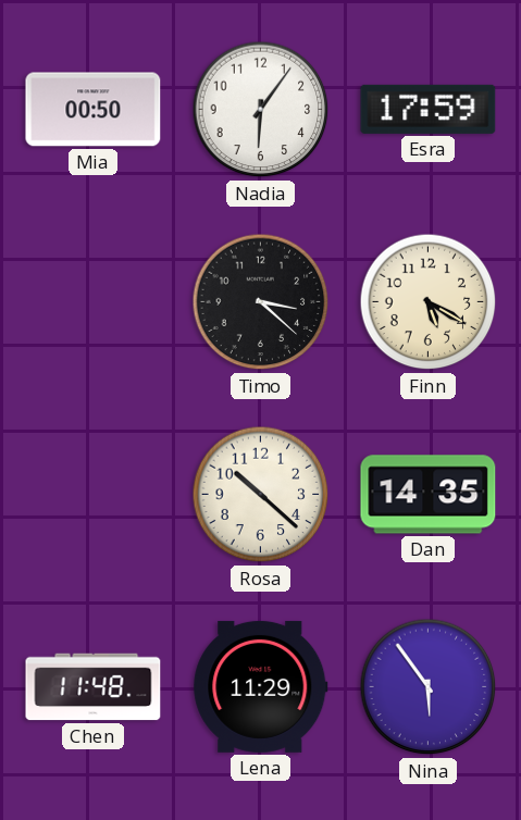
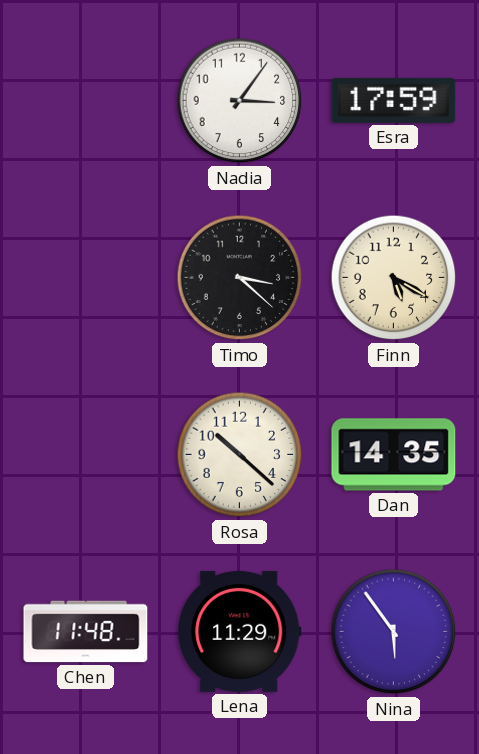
Mia: 00:50 -> none
Nadia: 6:06 -> 3:06
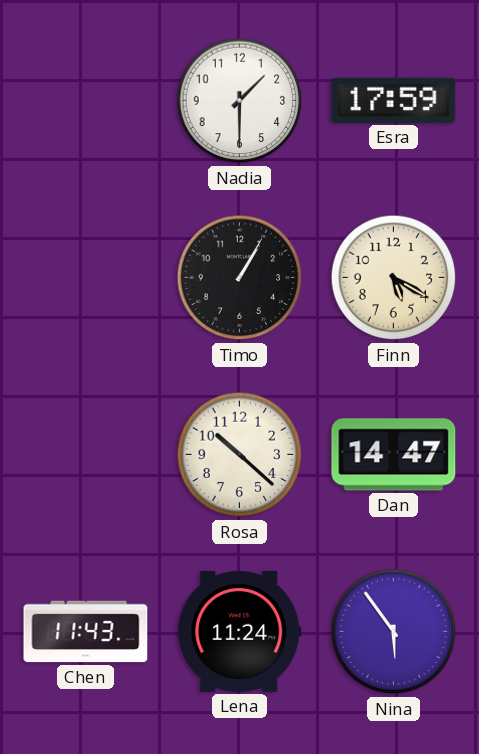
Nadia: 3:06 -> 1:30
Timo: 3:22 -> 1:05
Dan: 14:35 -> 14:47
Chen: 11:48 -> 11:43
Lena: 11:29 -> 11:24
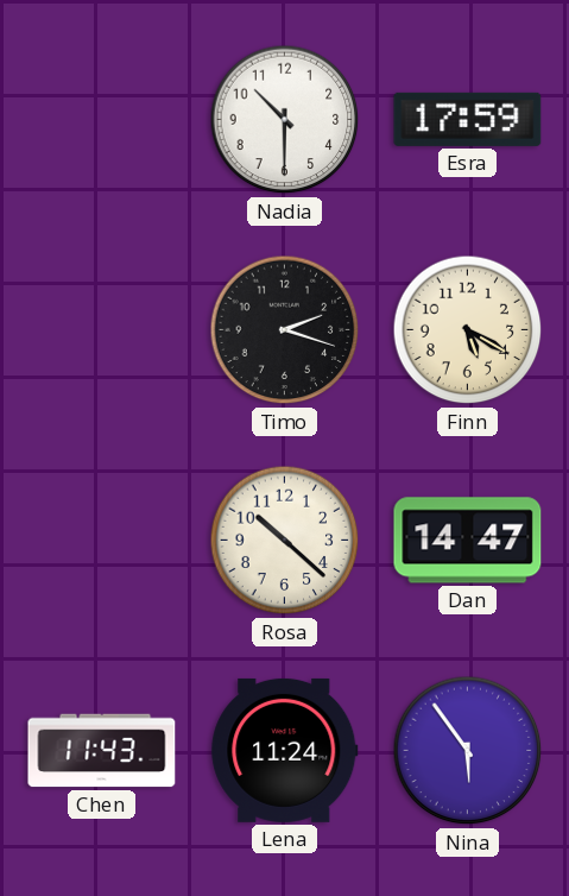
Nadia: 1:30 -> 10:30
Timo: 1:05 -> 2:18
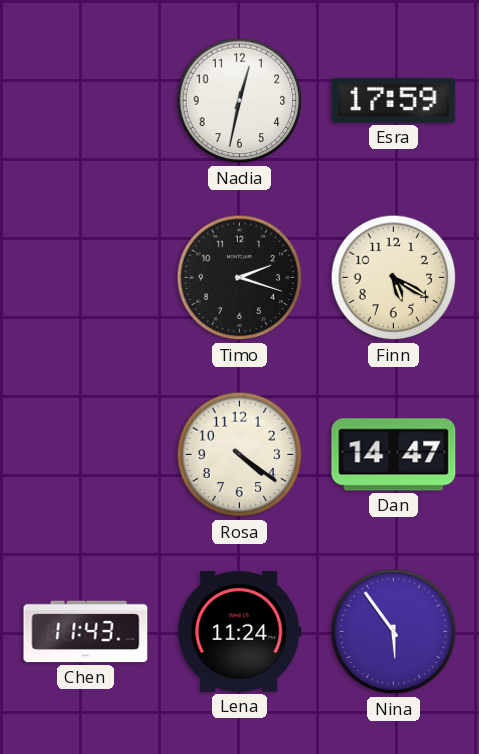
Nadia: 10:30 -> 12:32
Rosa: 10:22 -> 4:21
